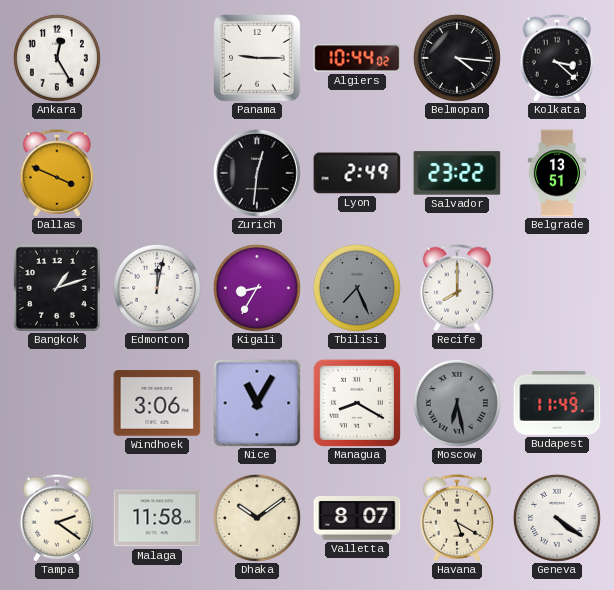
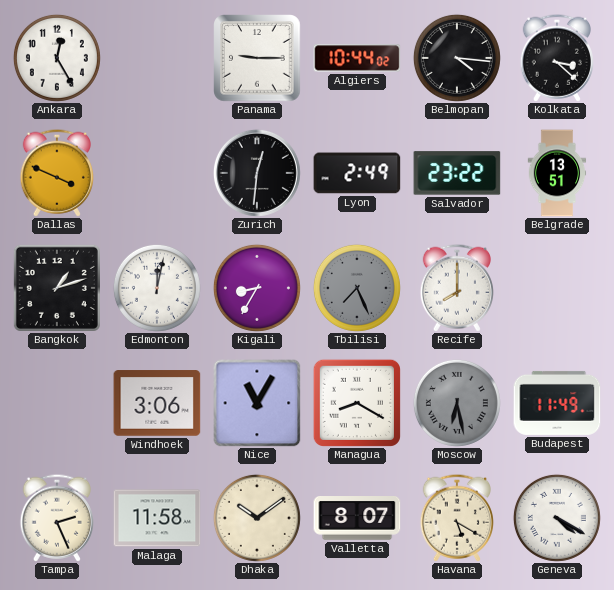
Tampa: 2:21 -> 2:26
Geneva: 4:21 -> 4:20
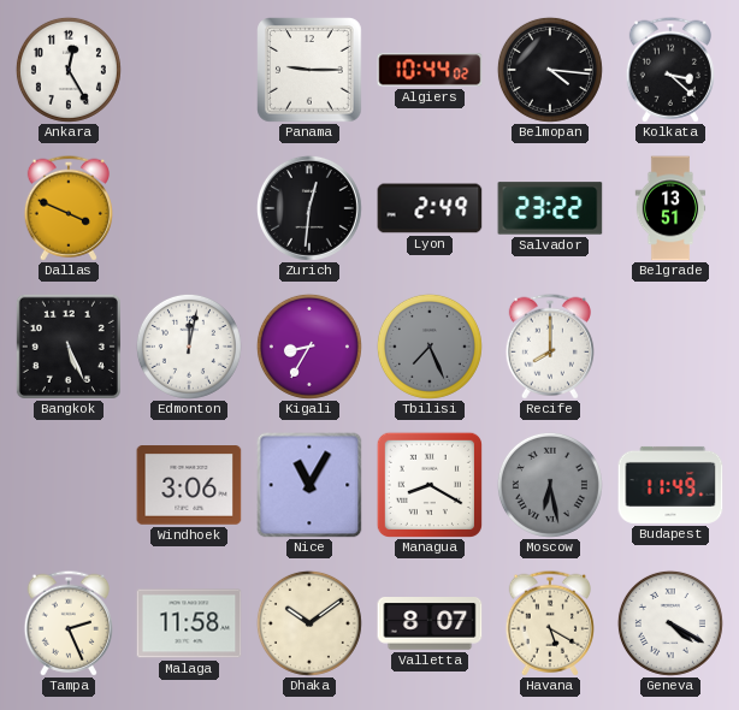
Bangkok: 1:12 -> 5:26
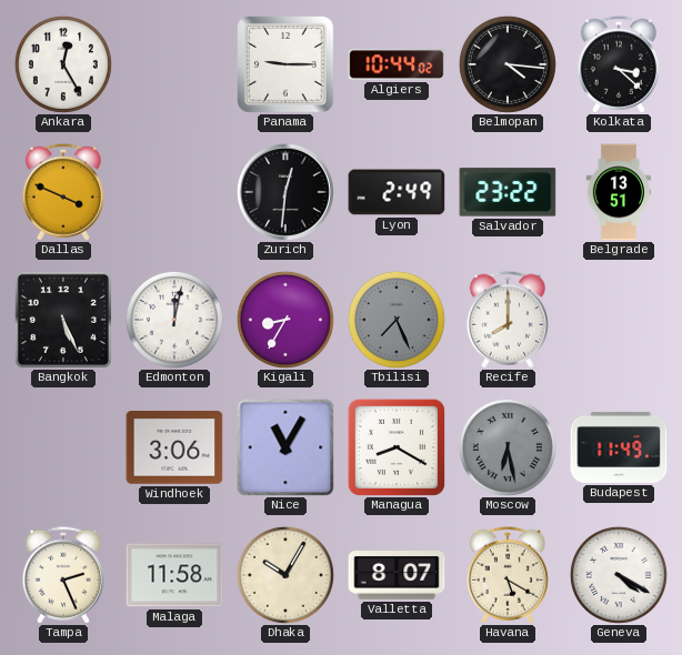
Dhaka: 10:09 -> 10:05
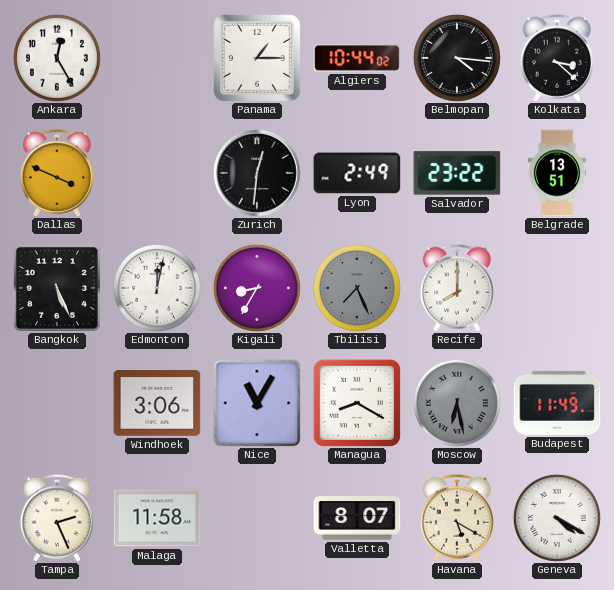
Panama: 9:15 -> 1:15
Dhaka: 10:05 -> none
